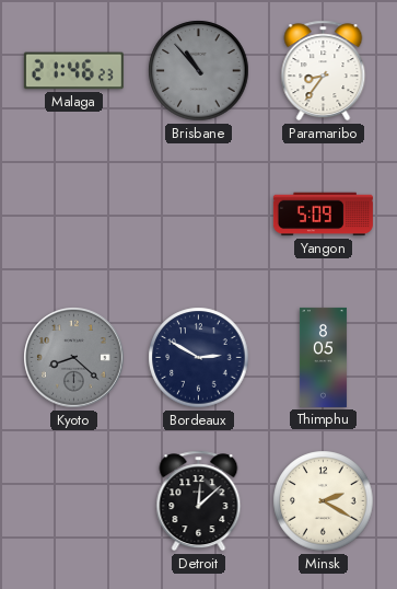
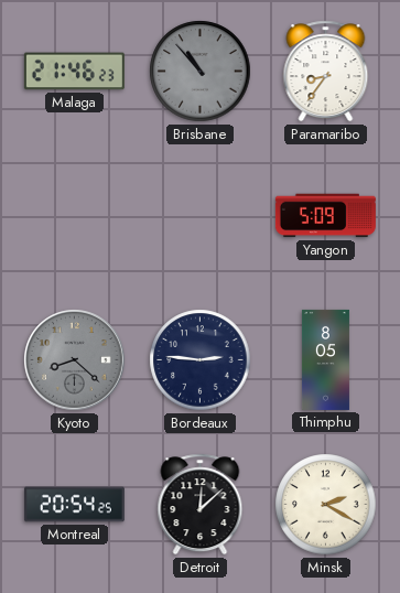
Bordeaux: 2:50 -> 2:46
Montreal: none -> 20:54
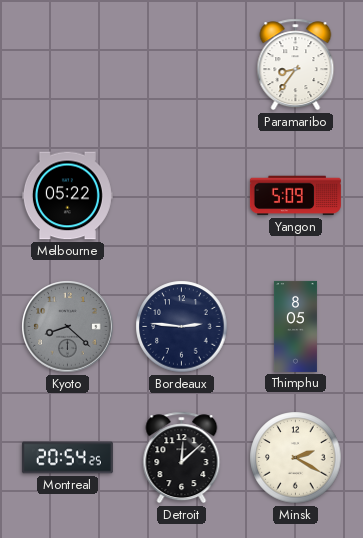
Malaga: 21:46 -> none
Brisbane: 10:53 -> none
Melbourne: none -> 05:22
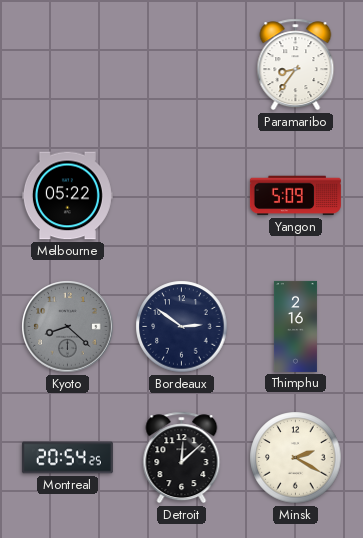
Bordeaux: 2:46 -> 2:51
Thimphu: 8:05 -> 2:16
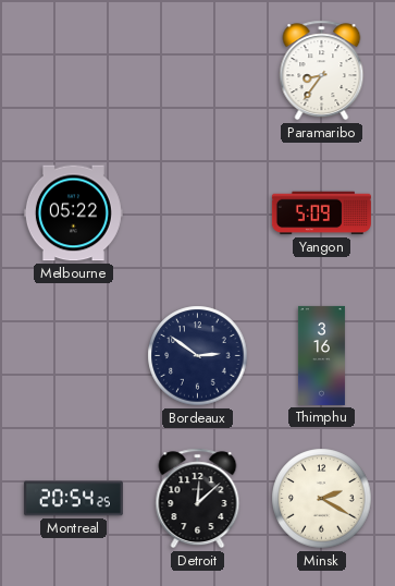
Kyoto: 8:22 -> none
Thimphu: 2:16 -> 3:16
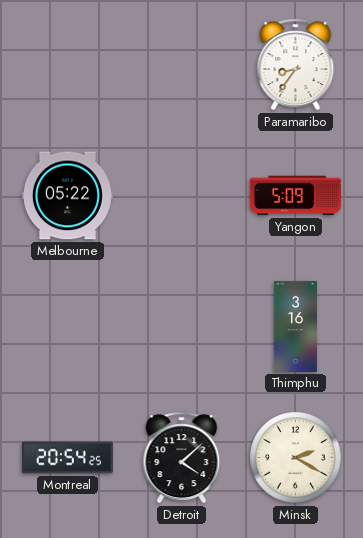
Bordeaux: 2:51 -> none
Detroit: 12:08 -> 4:08
